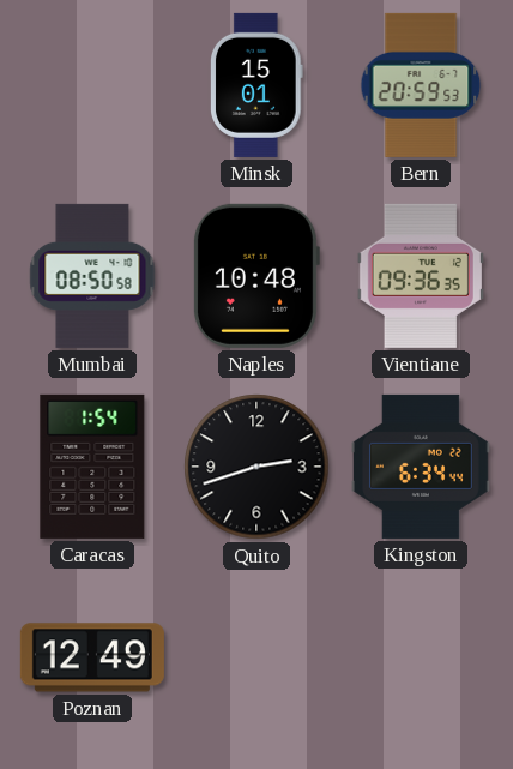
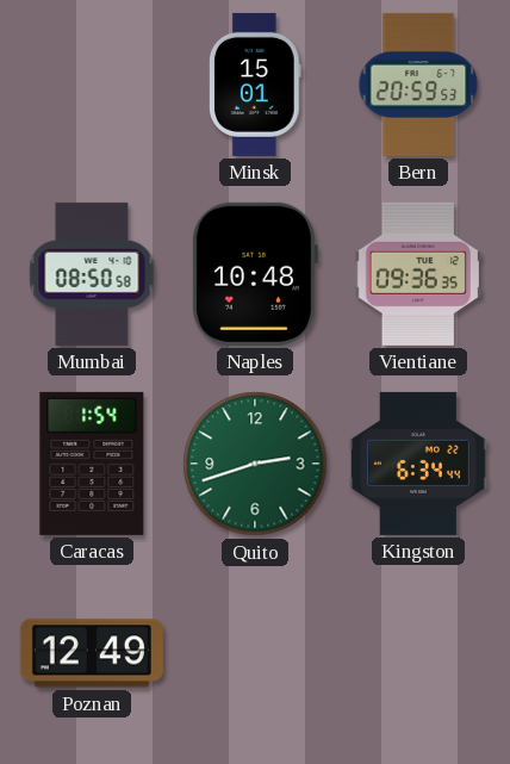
Quito dial: black -> green
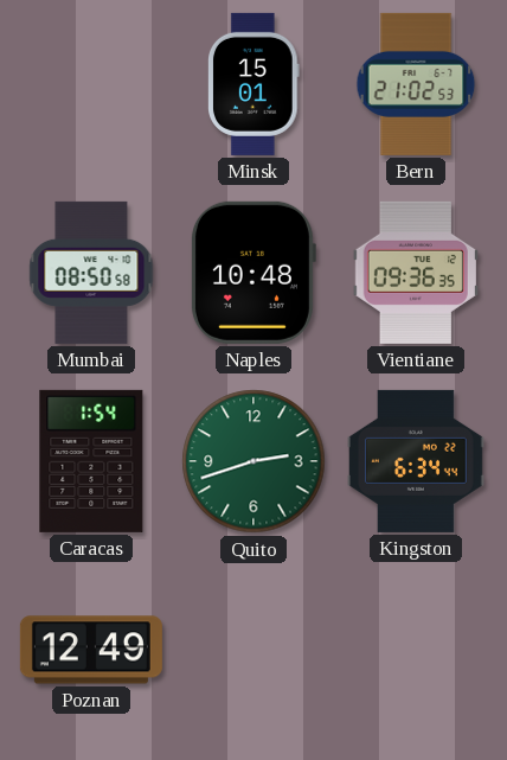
Bern: 20:59 -> 21:02
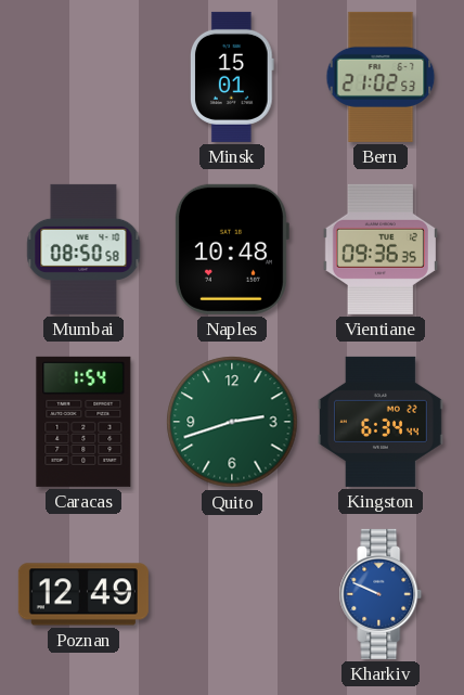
Kharkiv: none -> 9:49
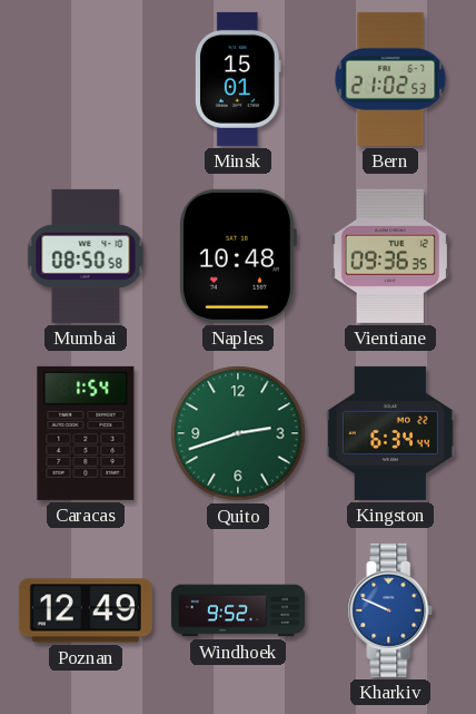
Windhoek: none -> 9:52
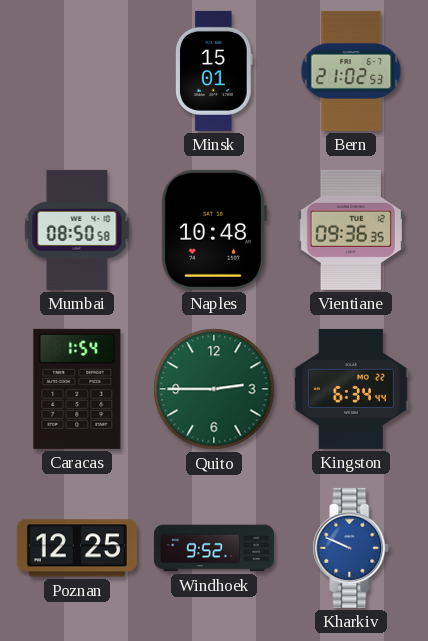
Quito: 2:42 -> 2:45
Poznan: 12:49 -> 12:25
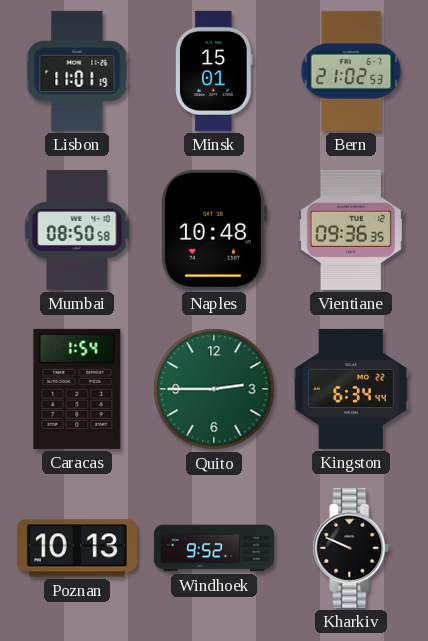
Lisbon: none -> 11:01
Poznan: 12:25 -> 10:13
Kharkiv dial: blue -> black
